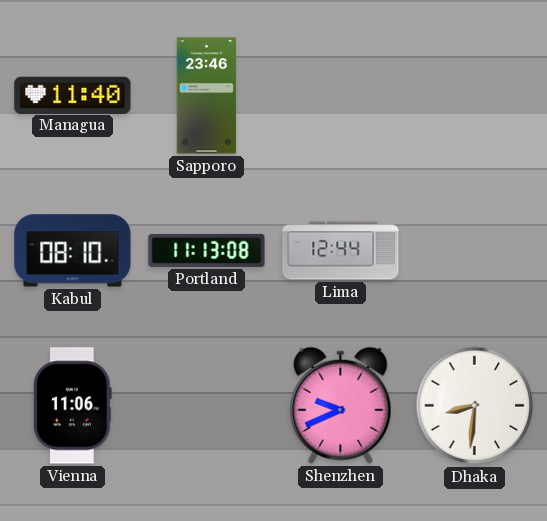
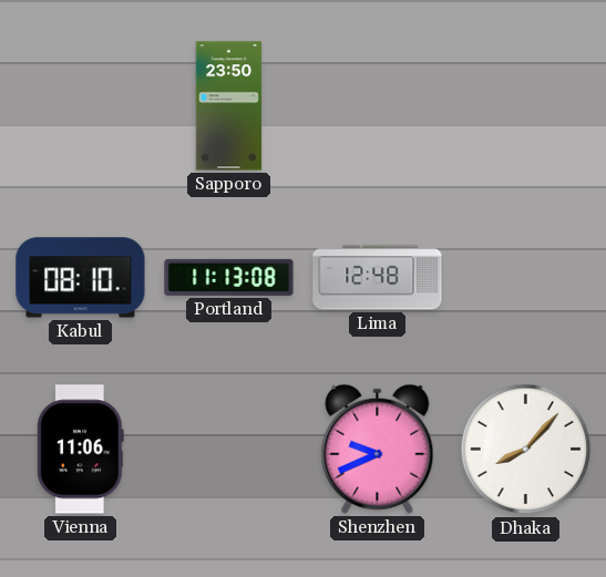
Managua: 11:40 -> none
Sapporo: 23:46 -> 23:50
Lima: 12:44 -> 12:48
Dhaka: 8:31 -> 8:07
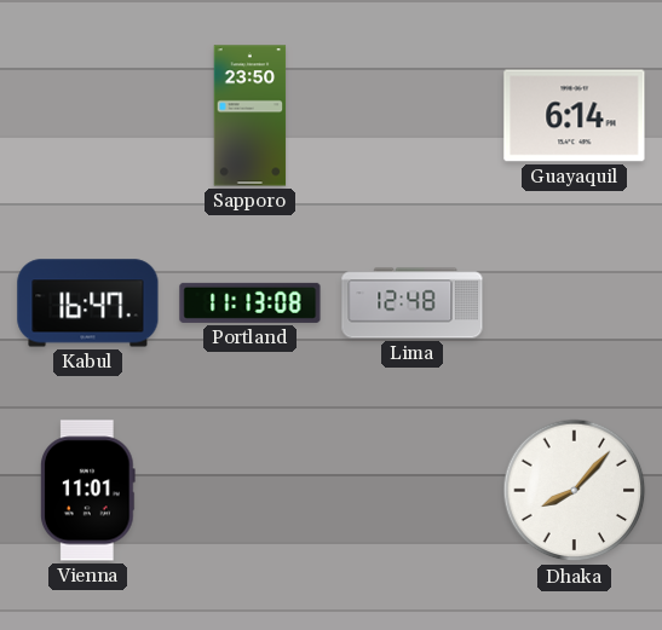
Guayaquil: none -> 6:14
Kabul: 08:10 -> 16:47
Vienna: 11:06 -> 11:01
Shenzhen: 9:41 -> none
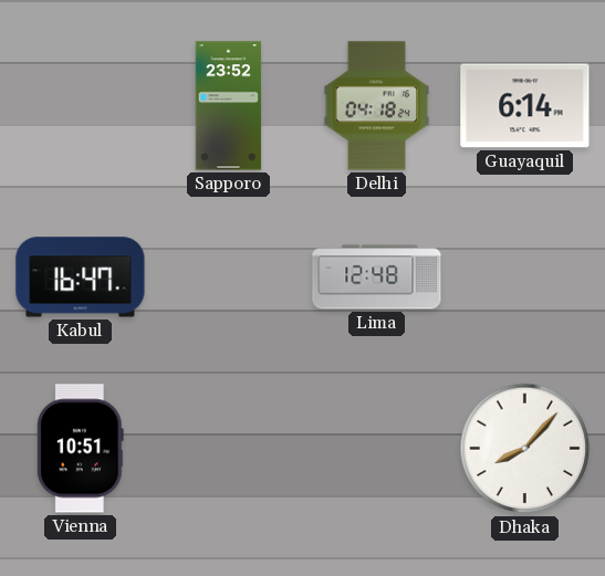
Sapporo: 23:50 -> 23:52
Delhi: none -> 04:18
Portland: 11:13 -> none
Vienna: 11:01 -> 10:51
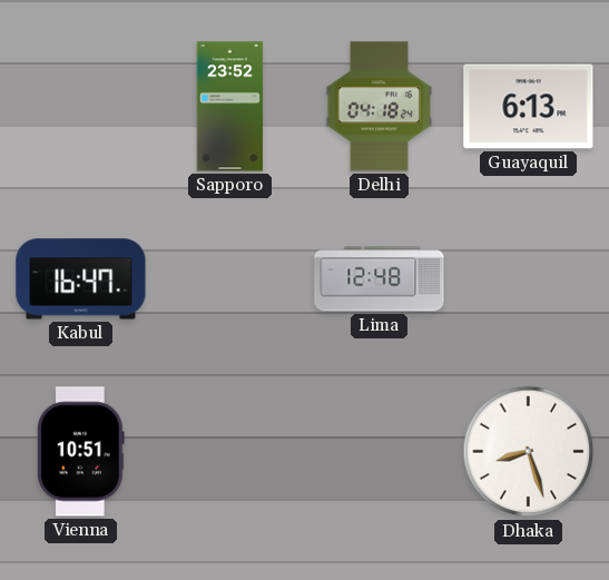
Guayaquil: 6:14 -> 6:13
Dhaka: 8:07 -> 8:27
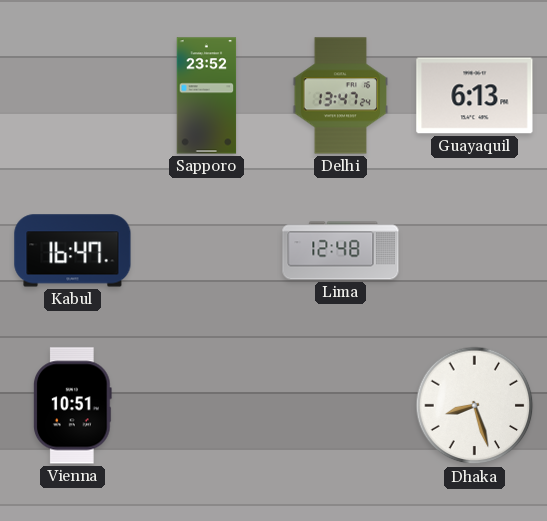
Delhi: 04:18 -> 13:47
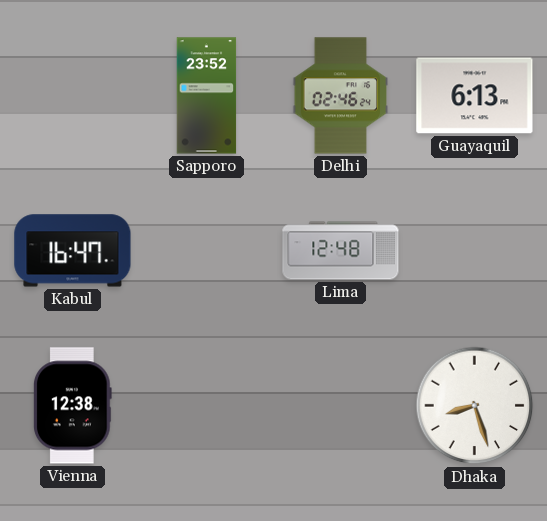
Delhi: 13:47 -> 02:46
Vienna: 10:51 -> 12:38
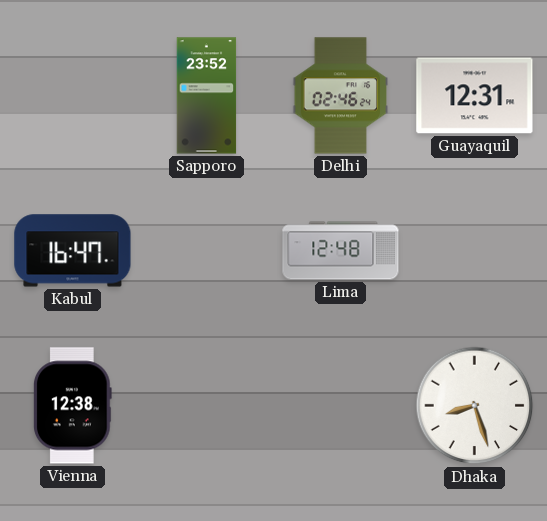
Guayaquil: 6:13 -> 12:31
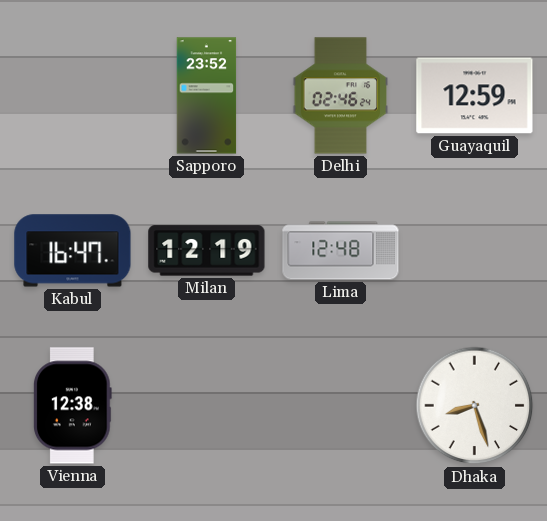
Guayaquil: 12:31 -> 12:59
Milan: none -> 12:19
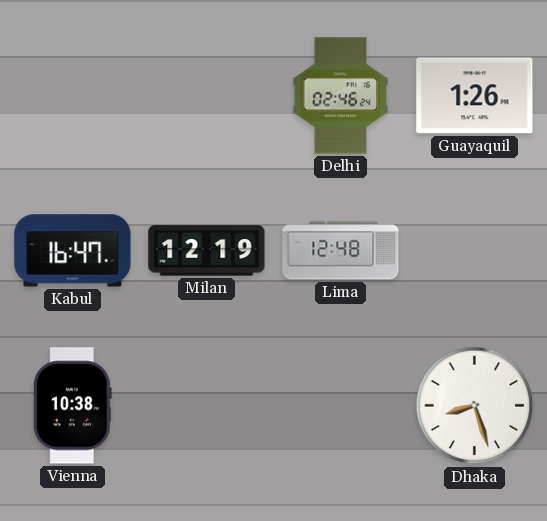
Sapporo: 23:52 -> none
Guayaquil: 12:59 -> 1:26
Vienna: 12:38 -> 10:38
